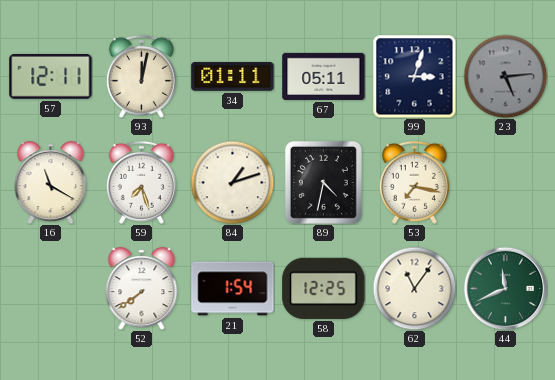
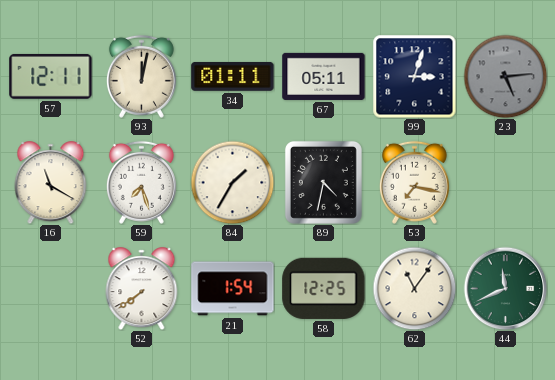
84: 1:12 -> 1:35
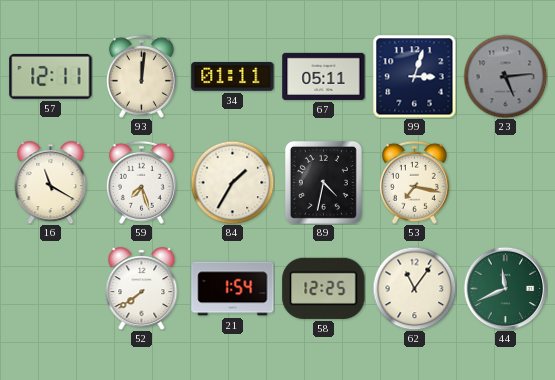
93: 12:02 -> 12:01
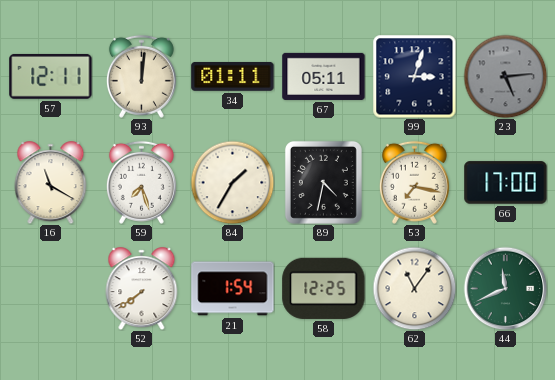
66: none -> 17:00
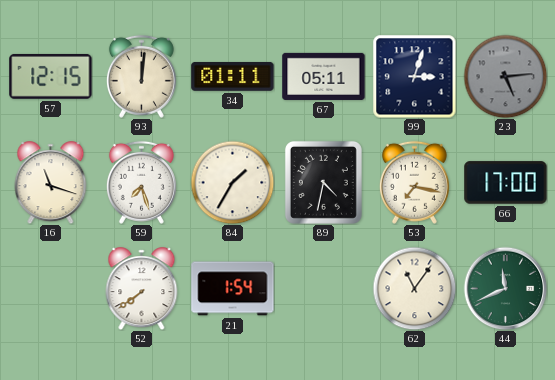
57: 12:11 -> 12:15
16: 11:20 -> 11:18
58: 12:25 -> none
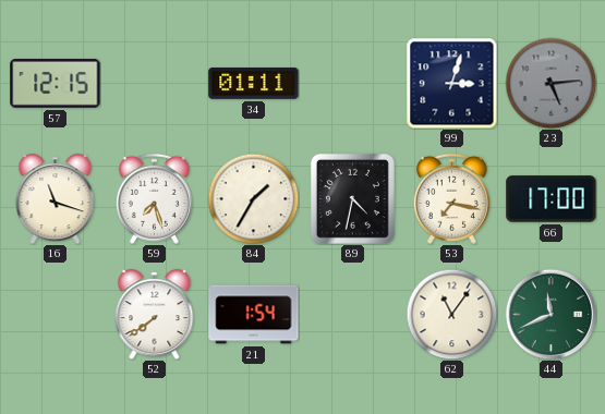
93: 12:01 -> none
67: 05:11 -> none
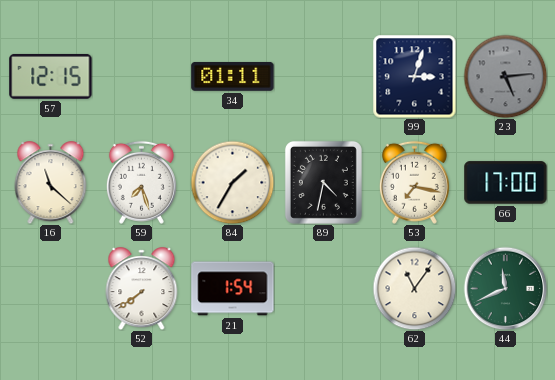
16: 11:18 -> 11:22
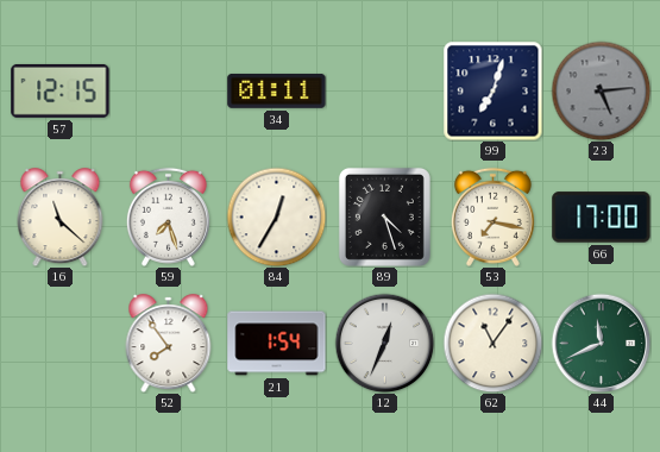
99: 3:03 -> 7:03
84: 1:35 -> 12:35
89: 4:32 -> 4:27
52: 7:39 -> 7:54
12: none -> 12:34
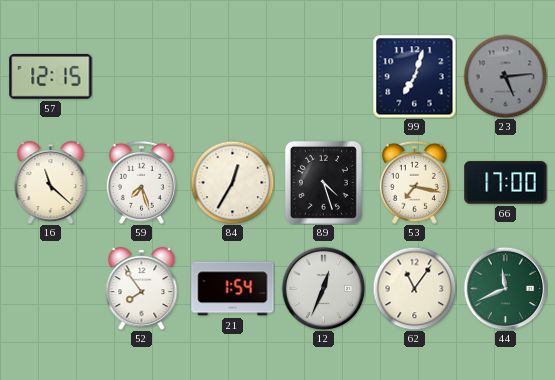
34: 01:11 -> none
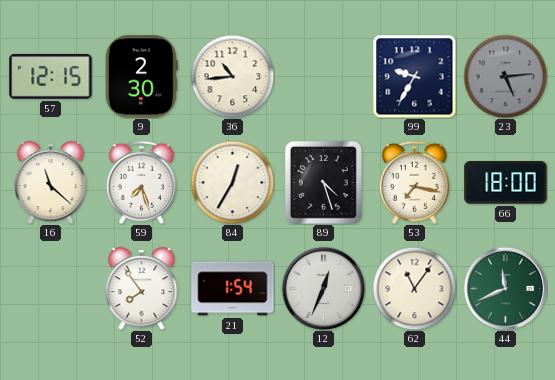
9: none -> 2:30
36: none -> 10:44
99: 7:03 -> 9:35
66: 17:00 -> 18:00
